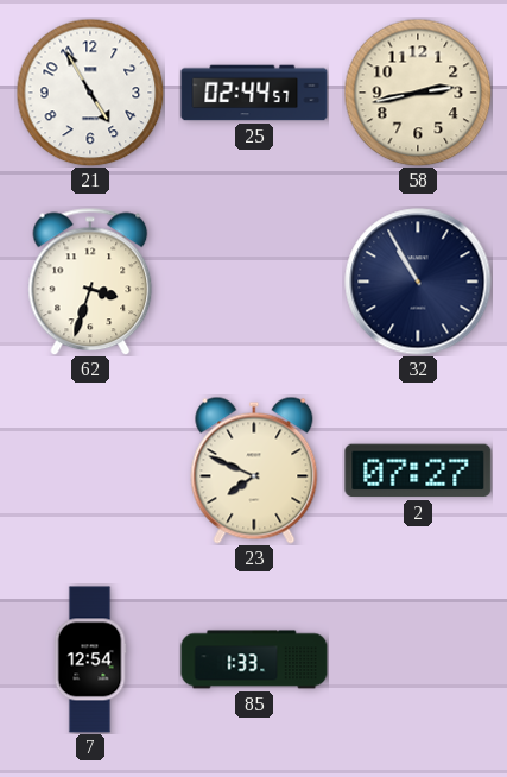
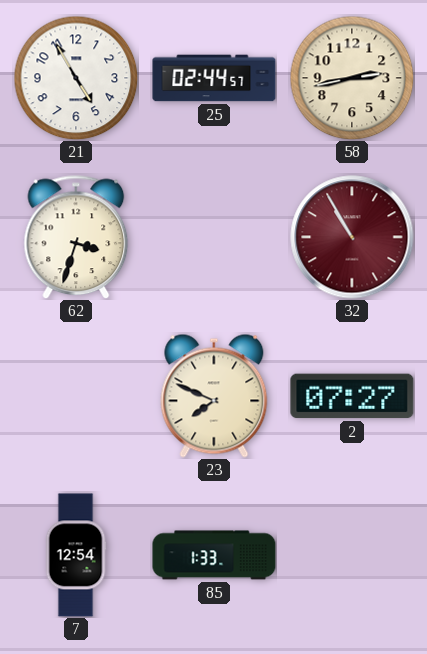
32 dial: navy -> burgundy
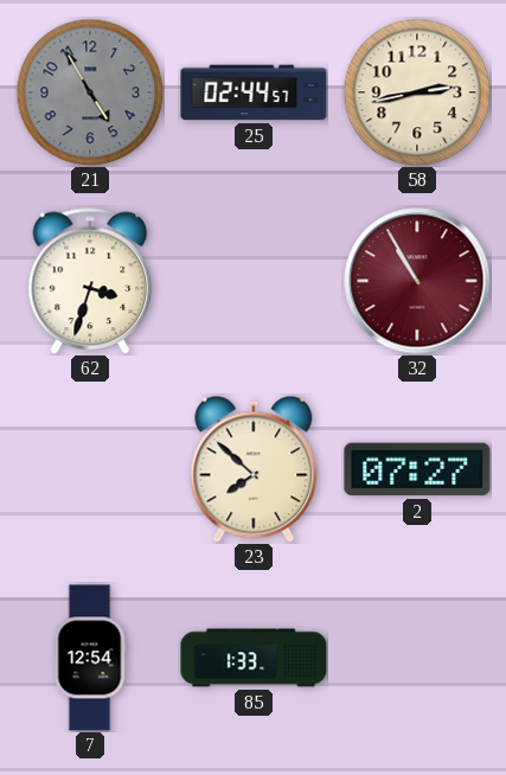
21 dial: white -> grey
23: 7:49 -> 7:52
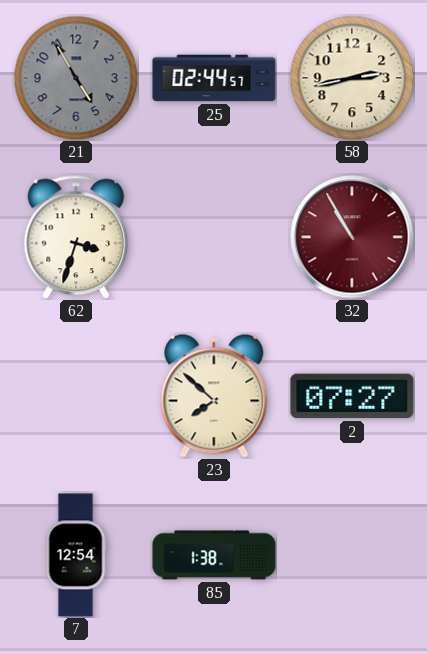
85: 1:33 -> 1:38
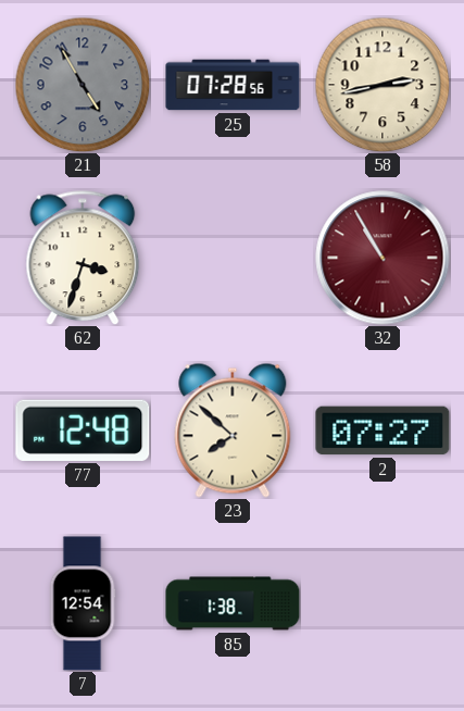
25: 02:44 -> 07:28
77: none -> 12:48
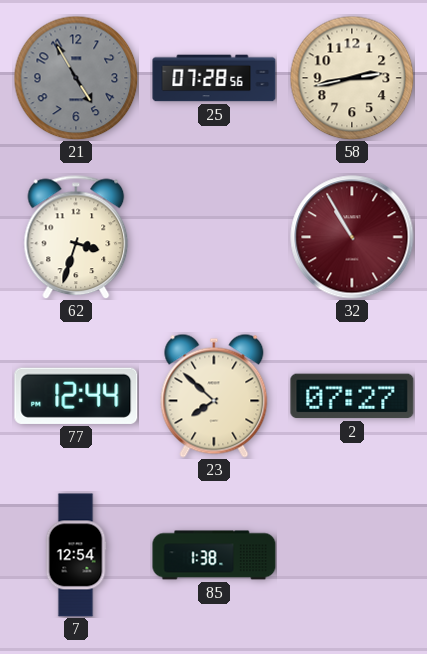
77: 12:48 -> 12:44
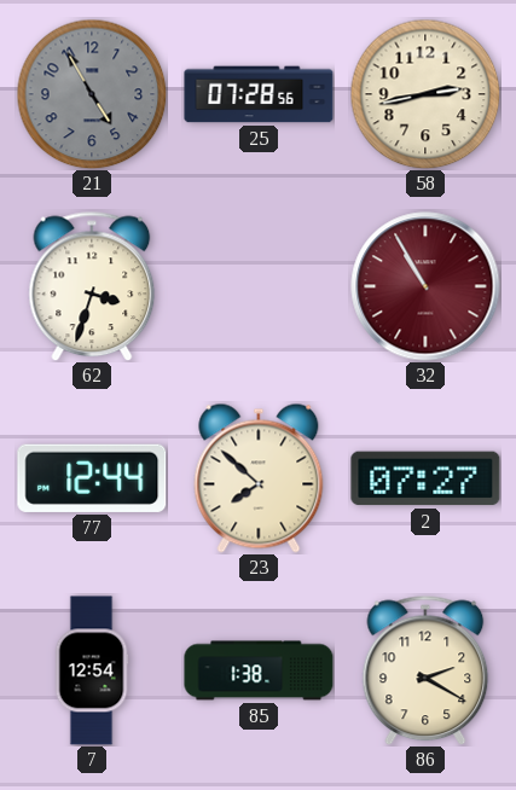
86: none -> 2:20
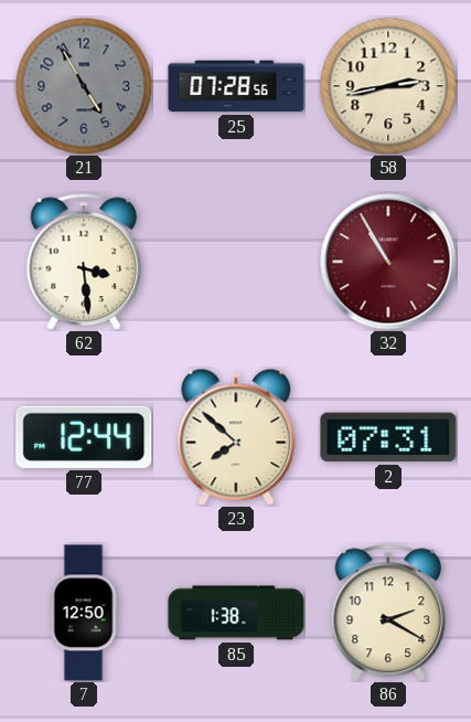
62: 3:33 -> 3:29
2: 07:27 -> 07:31
7: 12:54 -> 12:50
